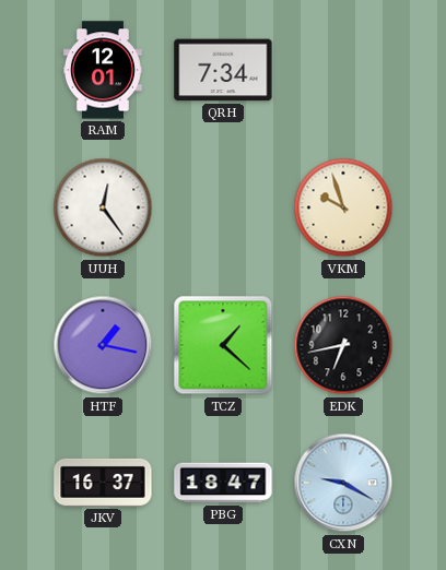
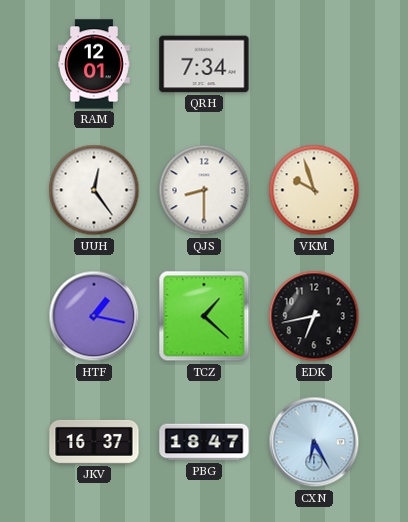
QJS: none -> 8:30
CXN: 9:20 -> 6:25
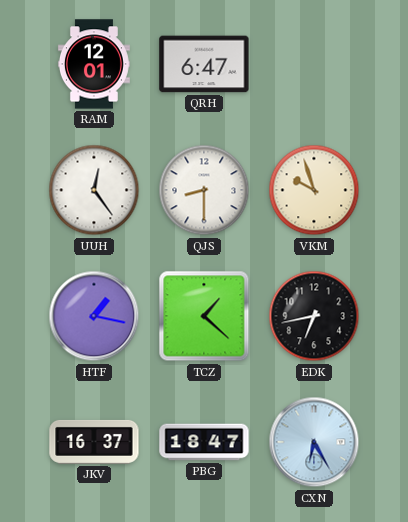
QRH: 7:34 -> 6:47
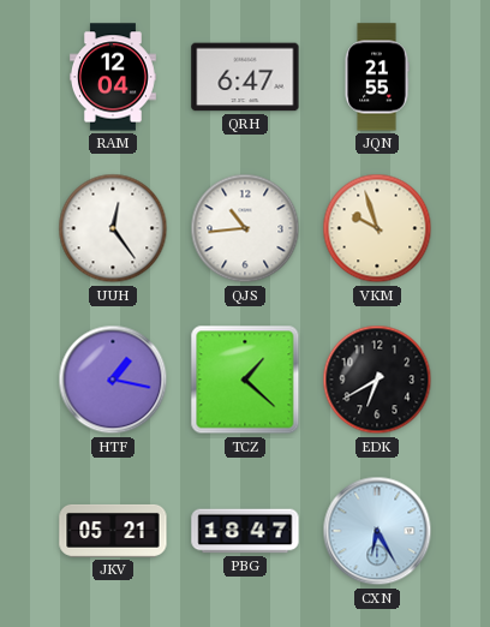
RAM: 12:01 -> 12:04
JQN: none -> 21:55
QJS: 8:30 -> 10:44
EDK: 6:43 -> 6:40
JKV: 16:37 -> 05:21
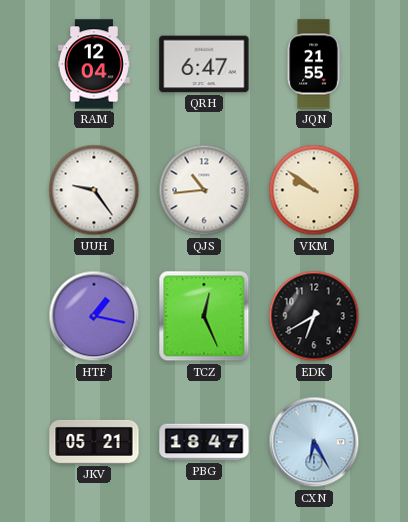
UUH: 12:24 -> 9:24
VKM: 9:57 -> 9:51
TCZ: 1:22 -> 12:26
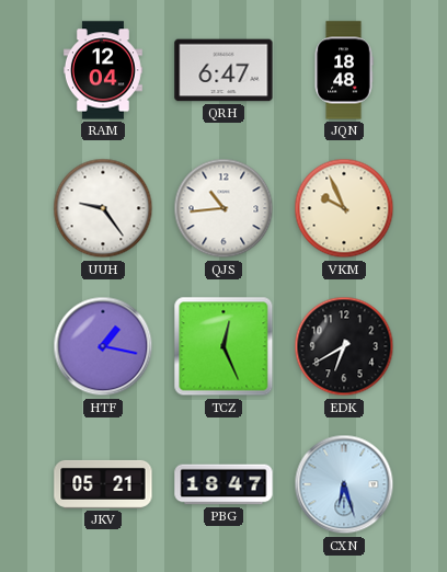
JQN: 21:55 -> 18:48
VKM: 9:51 -> 9:56
CXN: 6:25 -> 6:27
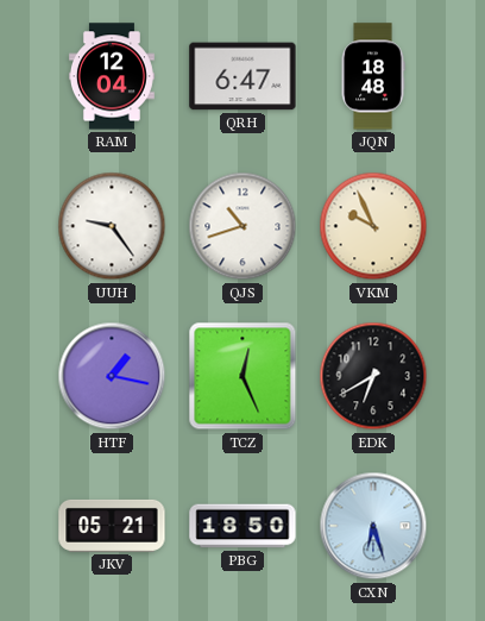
QJS: 10:44 -> 10:42
PBG: 18:47 -> 18:50
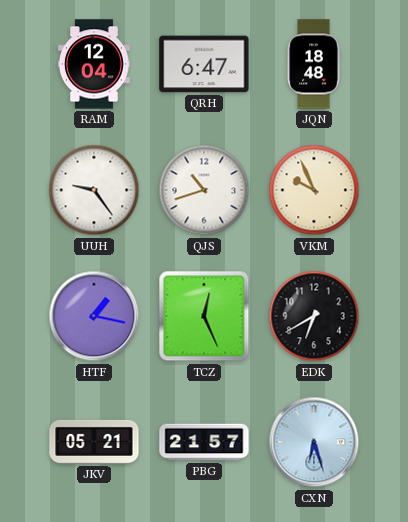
PBG: 18:50 -> 21:57
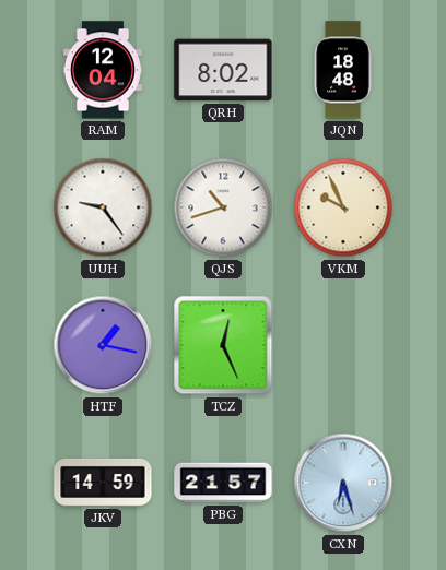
QRH: 6:47 -> 8:02
EDK: 6:40 -> none
JKV: 05:21 -> 14:59
